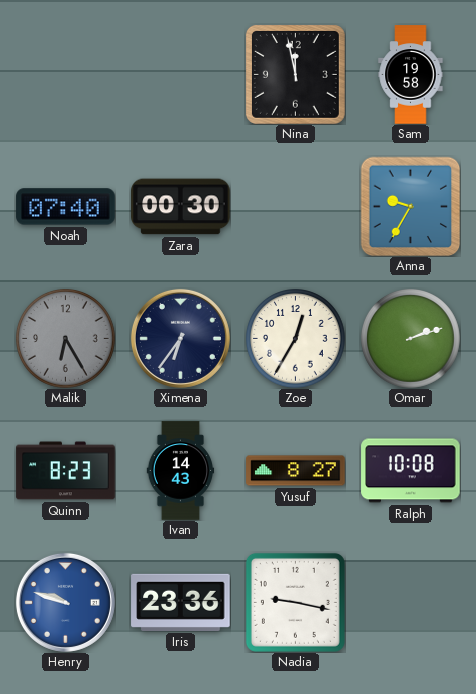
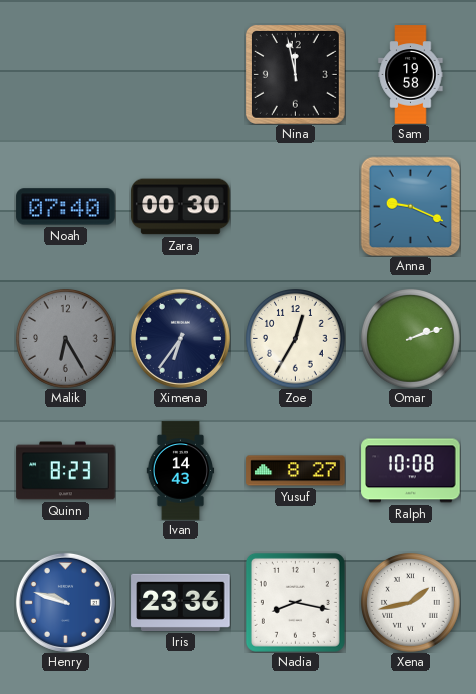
Anna: 9:35 -> 9:19
Nadia: 9:17 -> 8:17
Xena: none -> 1:43
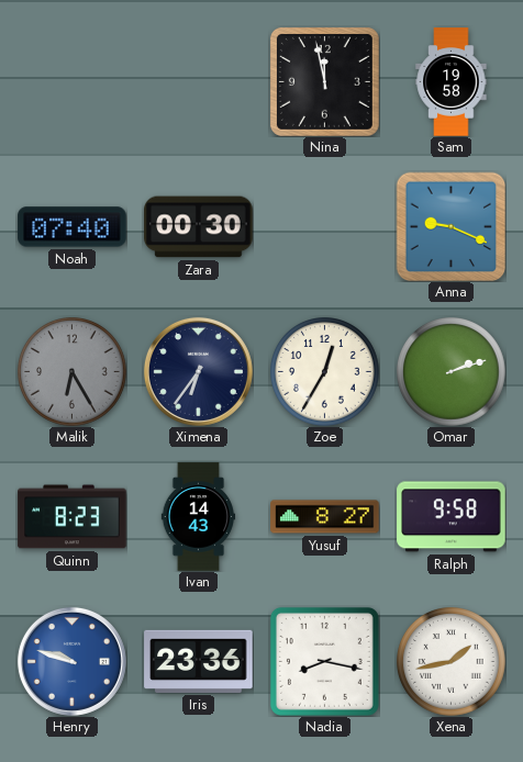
Ralph: 10:08 -> 9:58
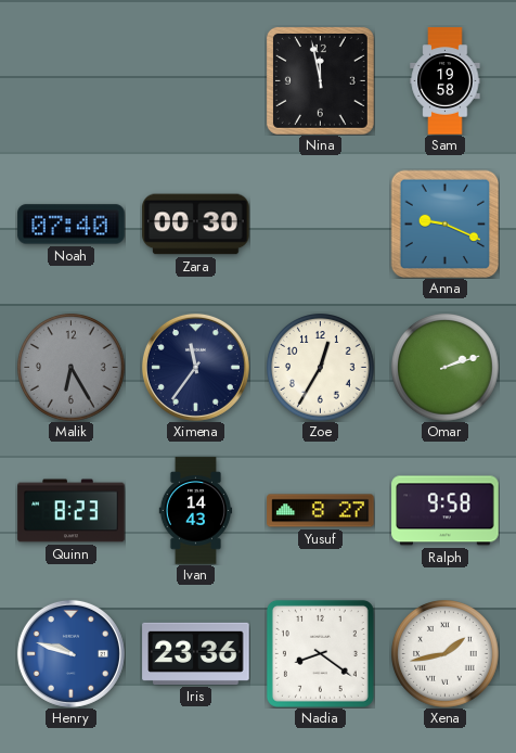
Ximena: 6:36 -> 11:36
Nadia: 8:17 -> 8:21
